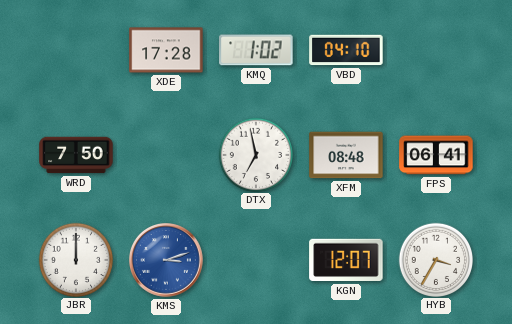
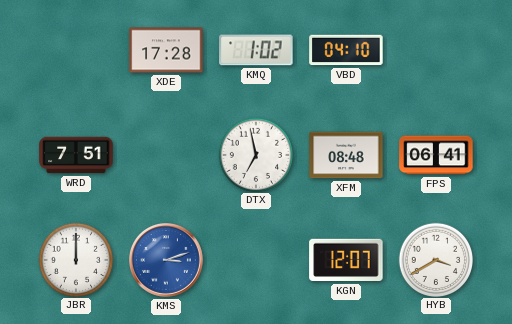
WRD: 7:50 -> 7:51
HYB: 3:35 -> 3:40
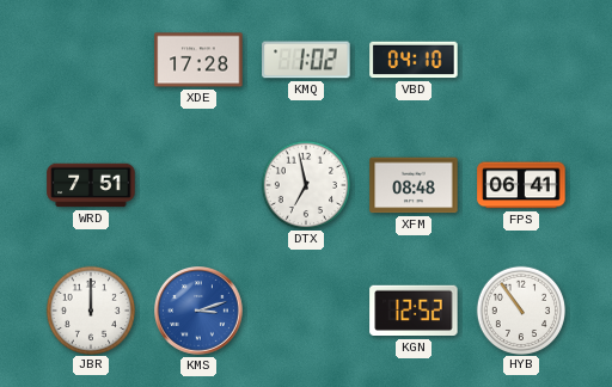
KGN: 12:07 -> 12:52
HYB: 3:40 -> 10:54
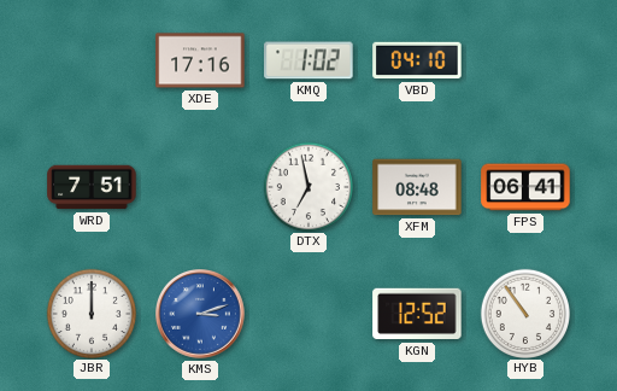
XDE: 17:28 -> 17:16
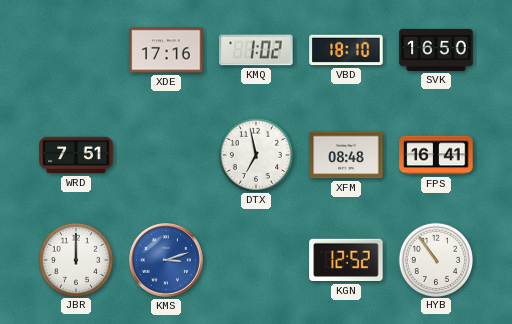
VBD: 04:10 -> 18:10
SVK: none -> 16:50
FPS: 06:41 -> 16:41
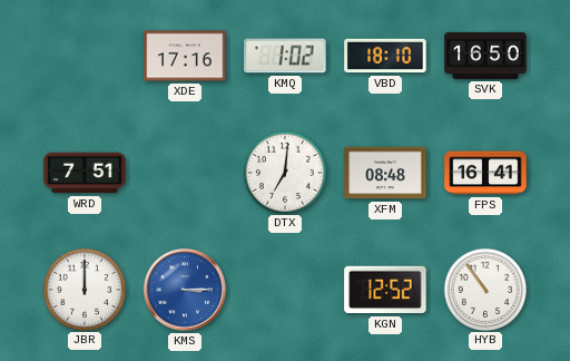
DTX: 6:58 -> 7:01
KMS: 3:12 -> 3:15
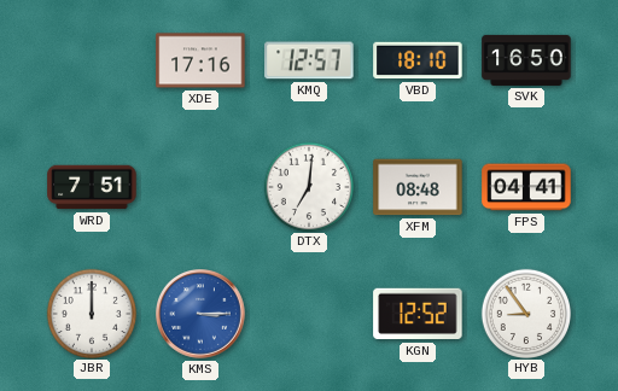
KMQ: 1:02 -> 12:57
FPS: 16:41 -> 04:41
HYB: 10:54 -> 8:54
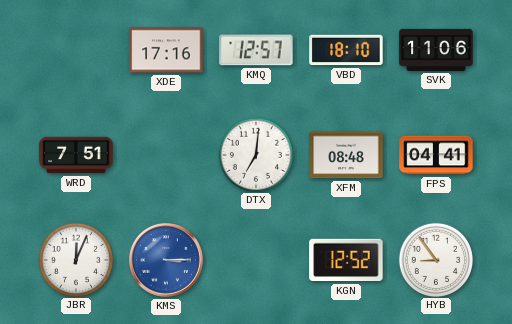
SVK: 16:50 -> 11:06
JBR: 12:00 -> 12:04
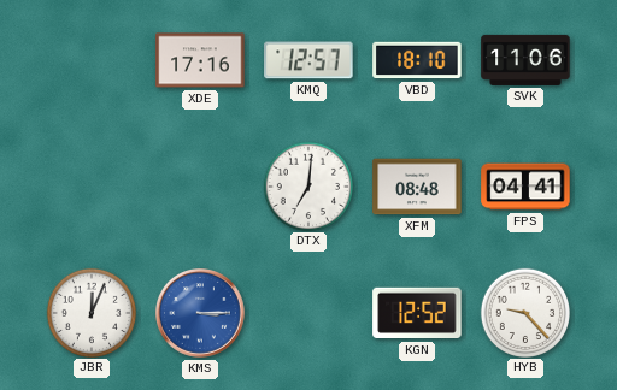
WRD: 7:51 -> none
HYB: 8:54 -> 9:23
